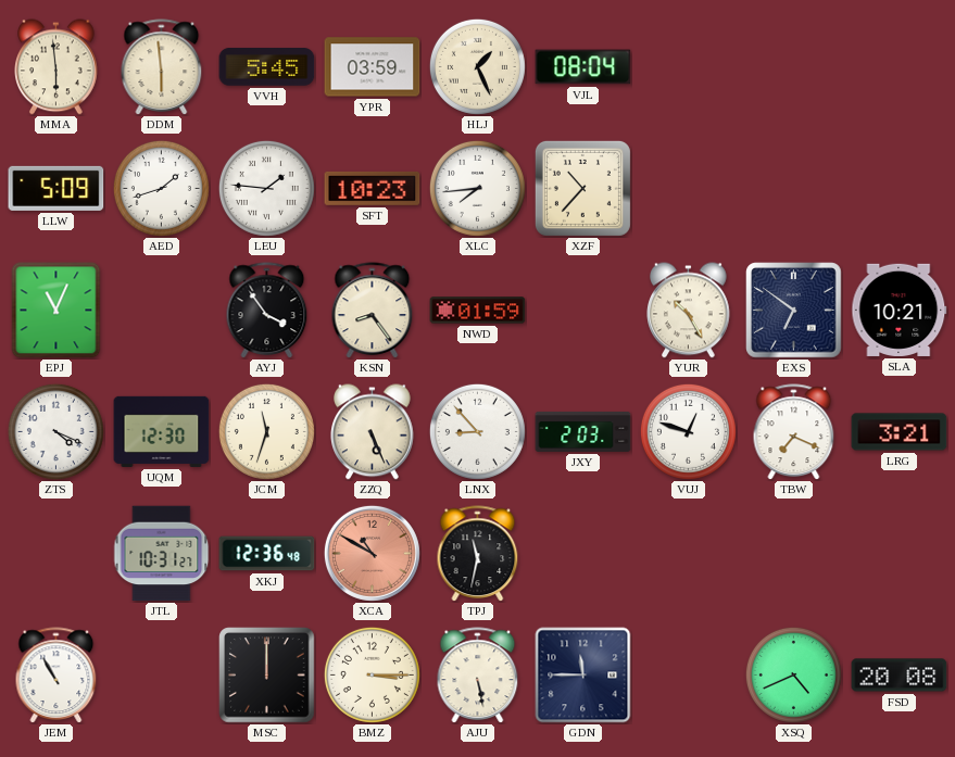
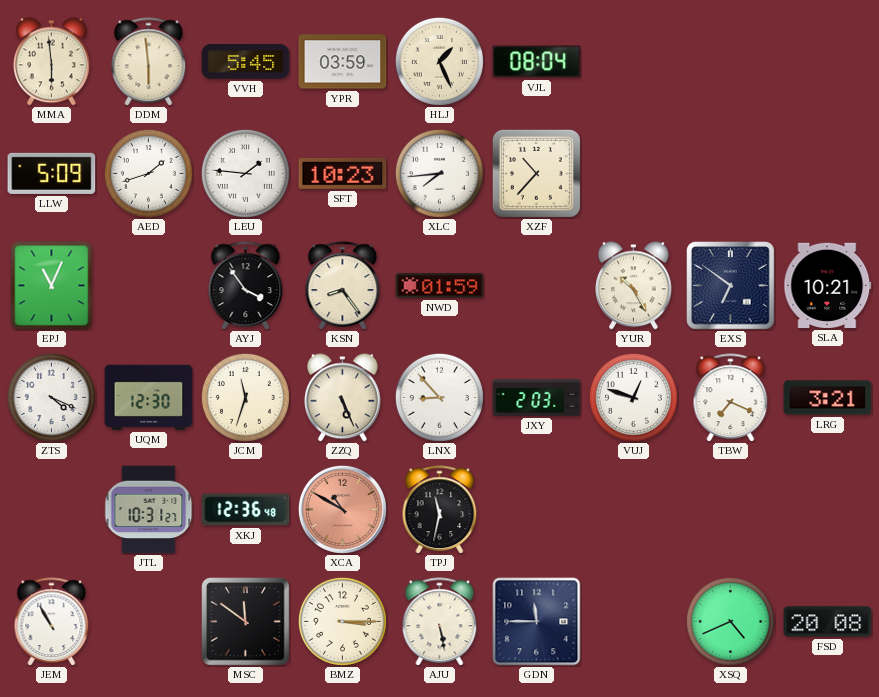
MSC: 12:00 -> 11:51
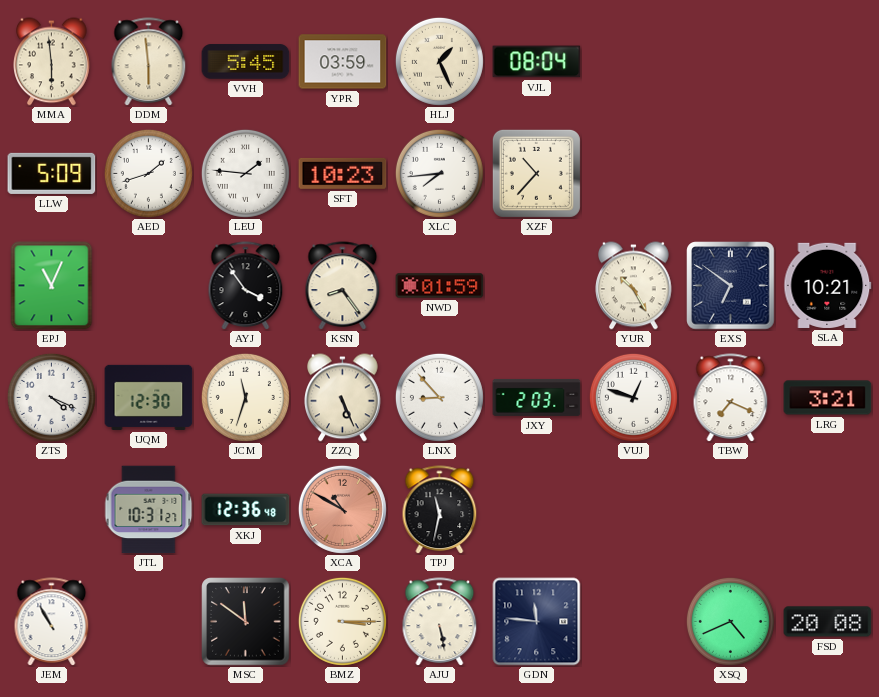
GDN: 11:45 -> 11:46
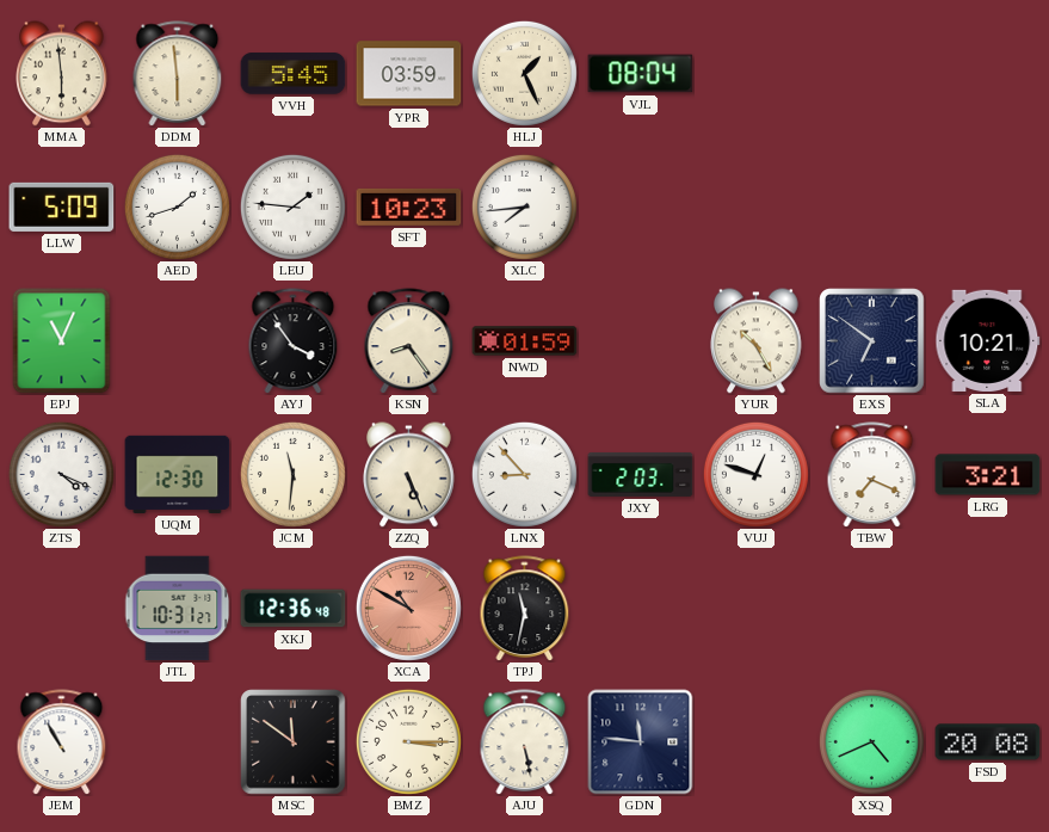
XZF: 10:37 -> none
JCM: 11:33 -> 11:31
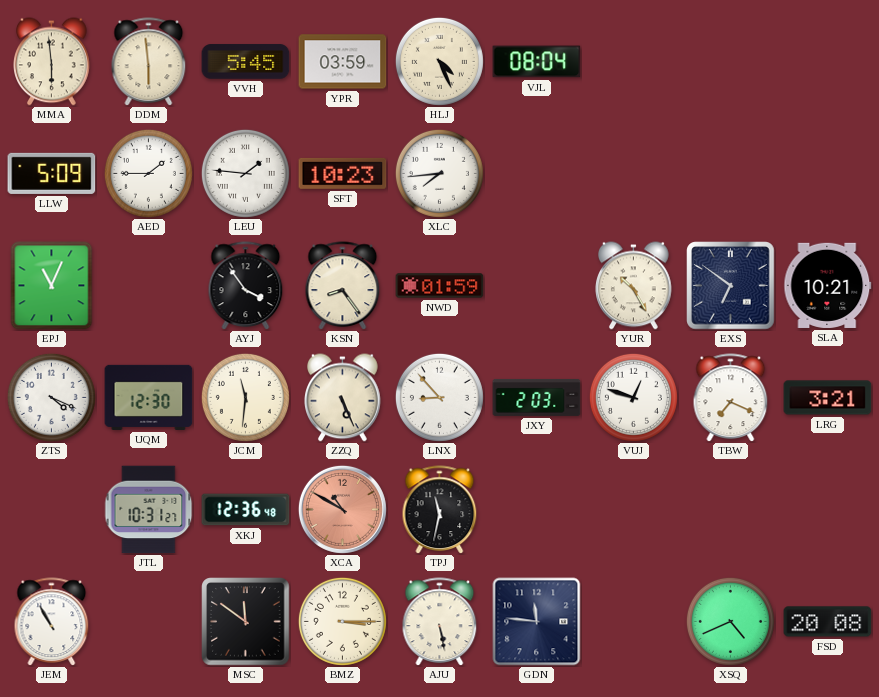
HLJ: 1:26 -> 4:26
AED: 1:42 -> 1:45
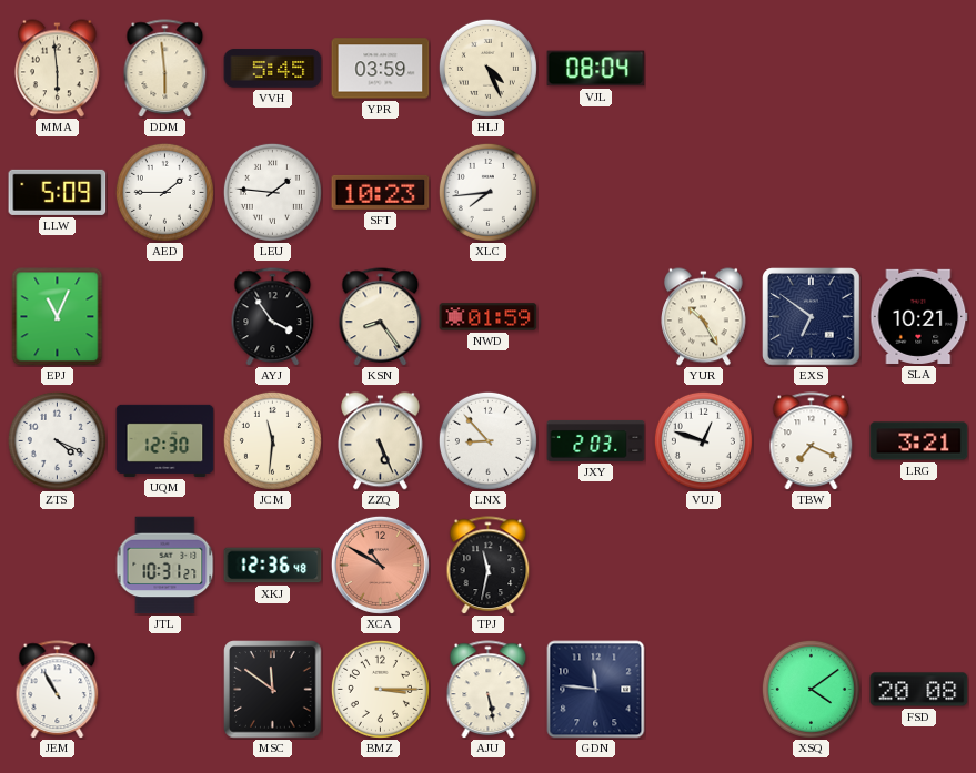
XSQ: 4:41 -> 4:09
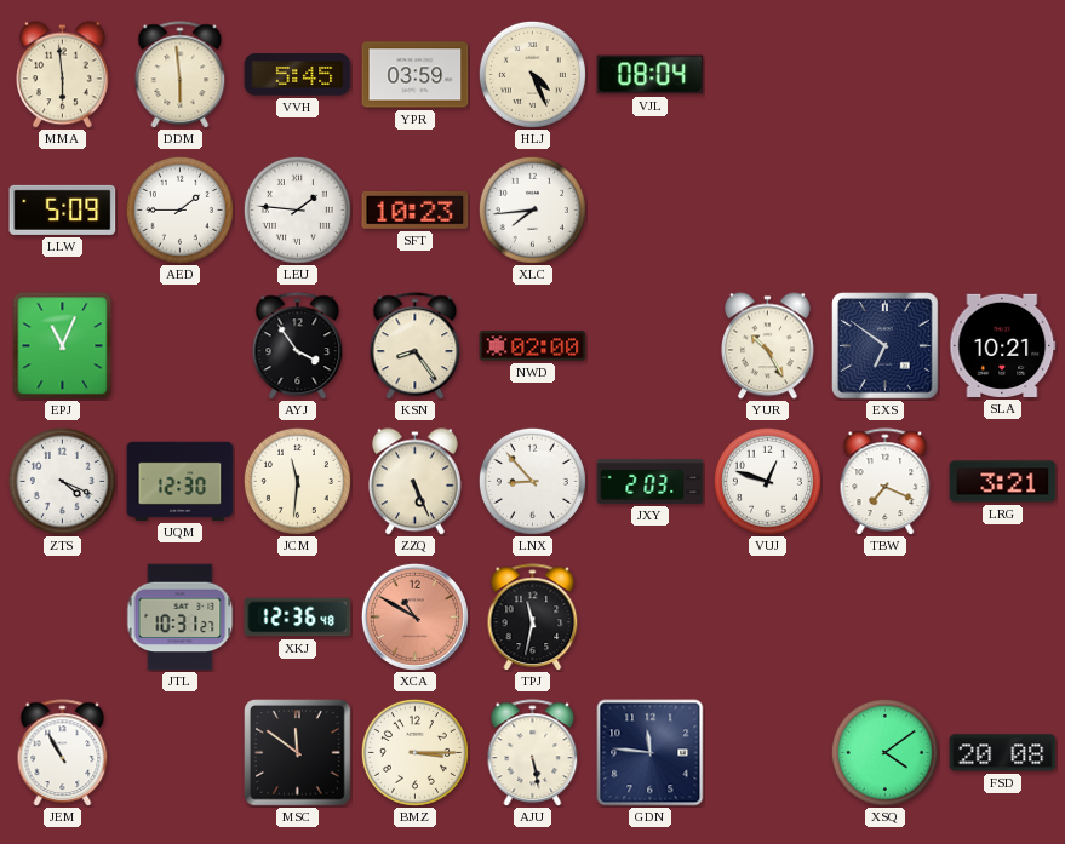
NWD: 01:59 -> 02:00
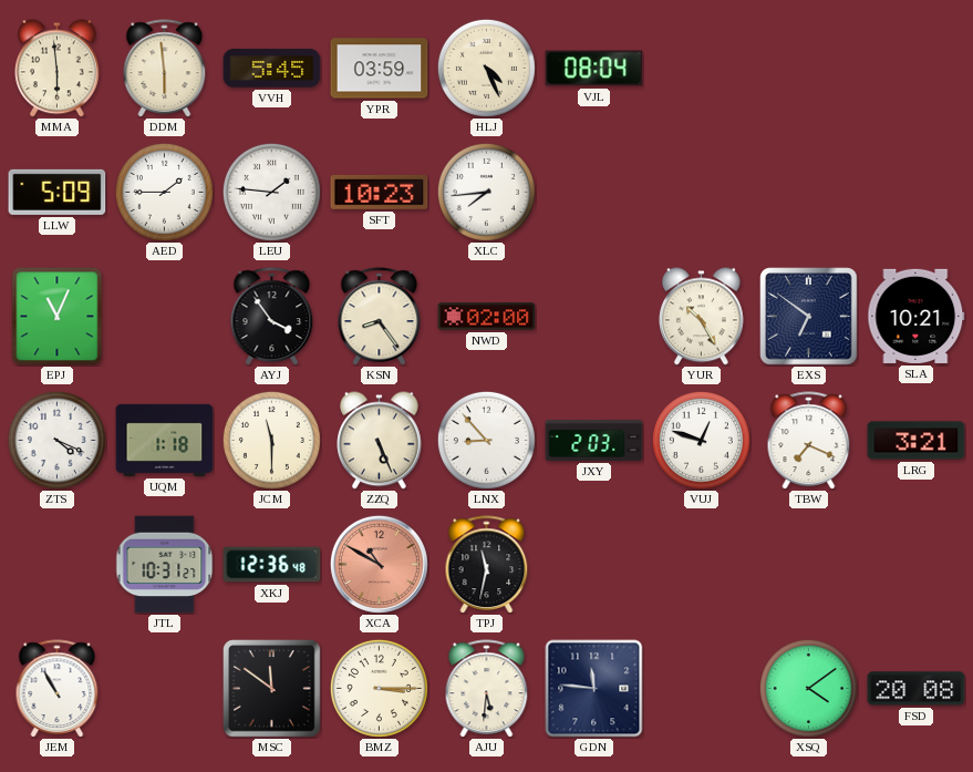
UQM: 12:30 -> 1:18
JCM: 11:31 -> 11:30
AJU: 5:28 -> 5:31
